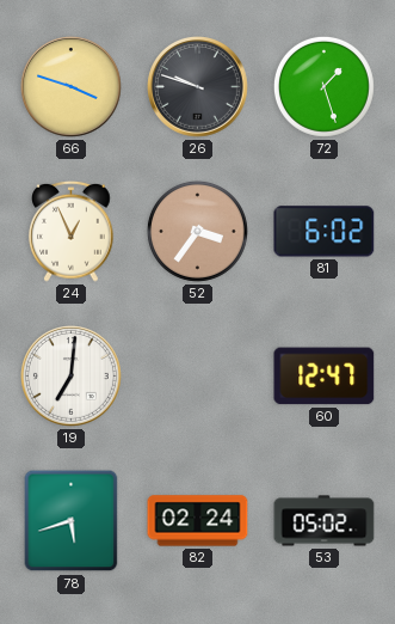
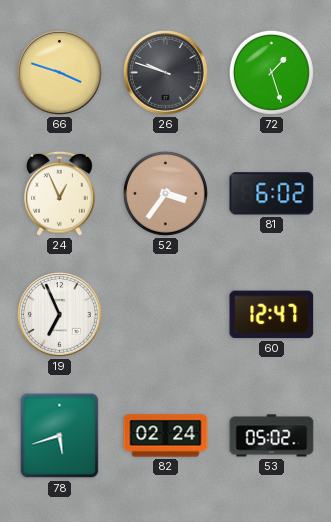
19: 7:01 -> 6:56
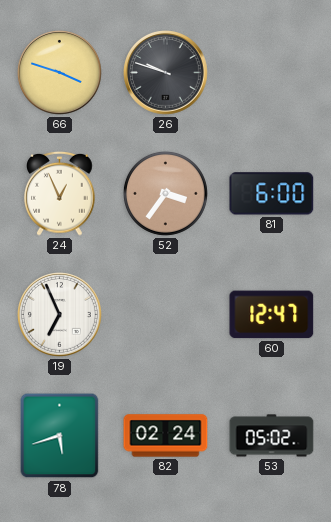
72: 1:27 -> none
81: 6:02 -> 6:00
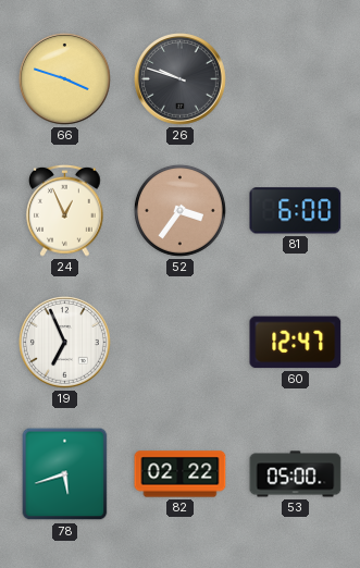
82: 02:24 -> 02:22
53: 05:02 -> 05:00
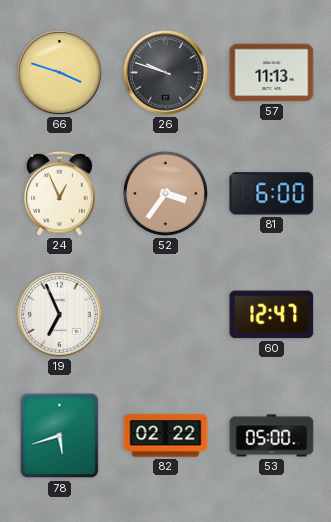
57: none -> 11:13
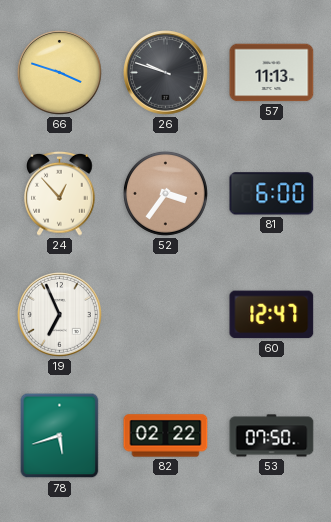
24: 12:56 -> 12:53
53: 05:00 -> 07:50
